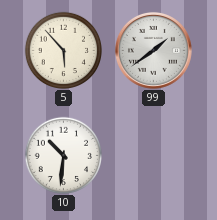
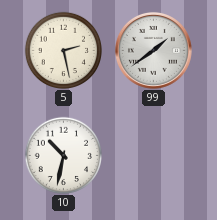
5: 5:53 -> 2:28
10: 10:31 -> 10:32
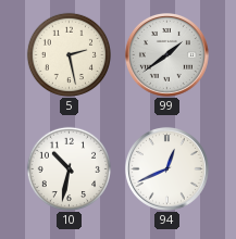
94: none -> 12:41
